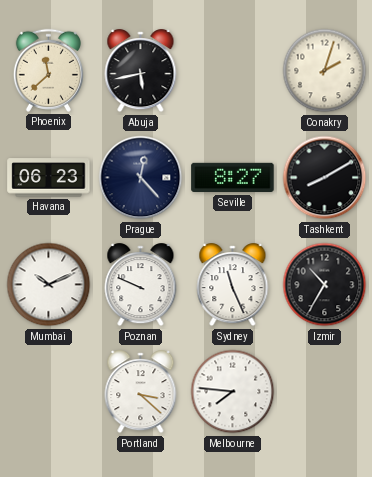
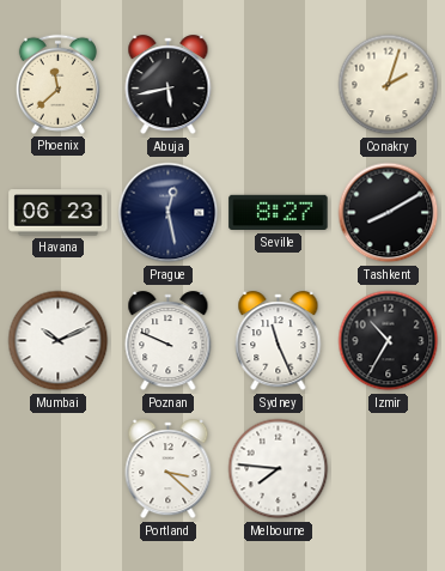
Prague: 12:23 -> 12:28
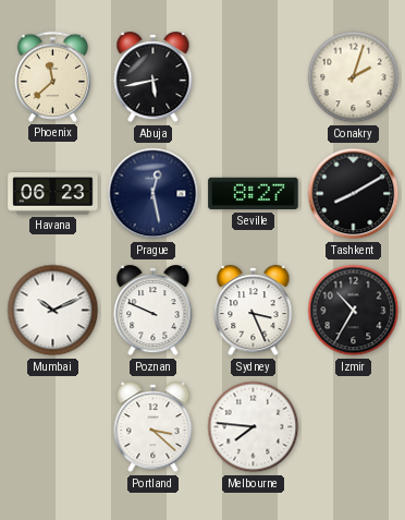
Sydney: 11:26 -> 3:26
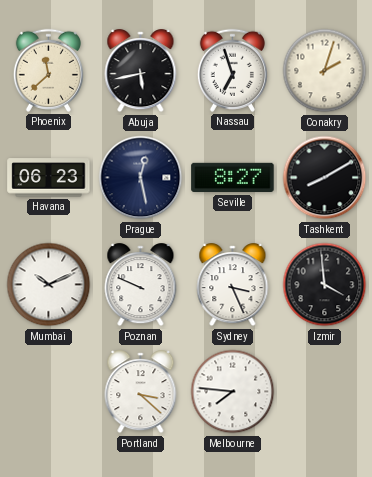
Nassau: none -> 6:57
Izmir: 10:35 -> 3:59
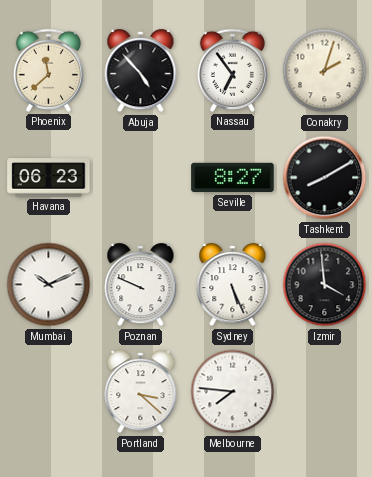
Abuja: 5:43 -> 4:53
Nassau: 6:57 -> 6:54
Prague: 12:28 -> none
Sydney: 3:26 -> 5:26
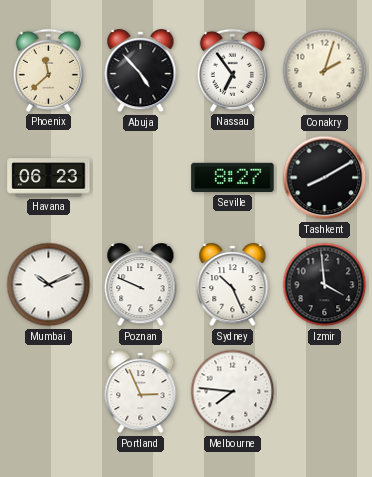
Sydney: 5:26 -> 10:26
Portland: 3:22 -> 2:56
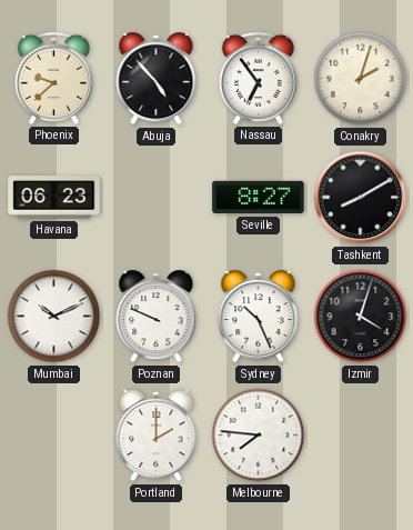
Phoenix: 11:38 -> 9:38
Izmir: 3:59 -> 4:03
Portland: 2:56 -> 2:00
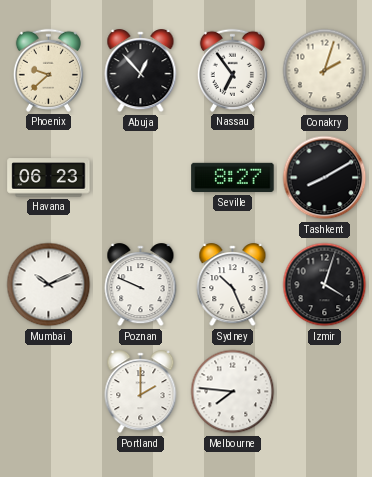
Abuja: 4:53 -> 12:53
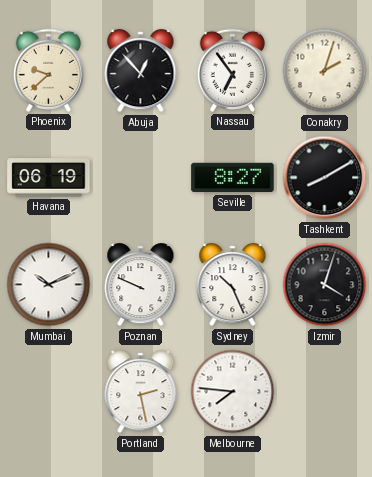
Havana: 06:23 -> 06:19
Portland: 2:00 -> 2:28
